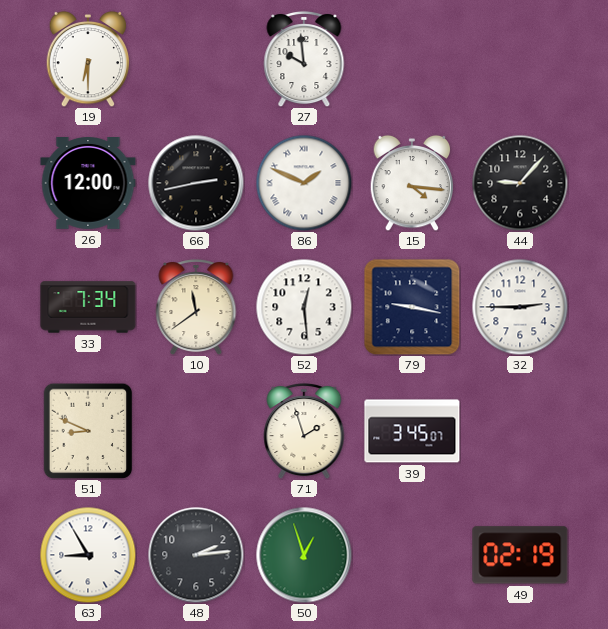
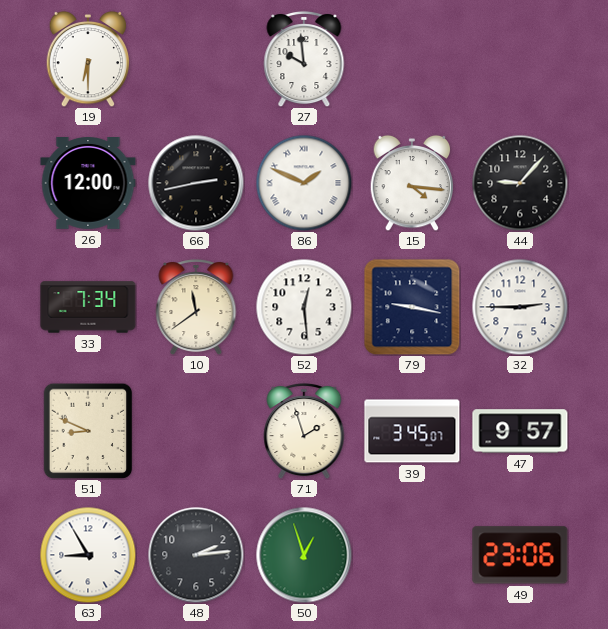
47: none -> 9:57
49: 02:19 -> 23:06
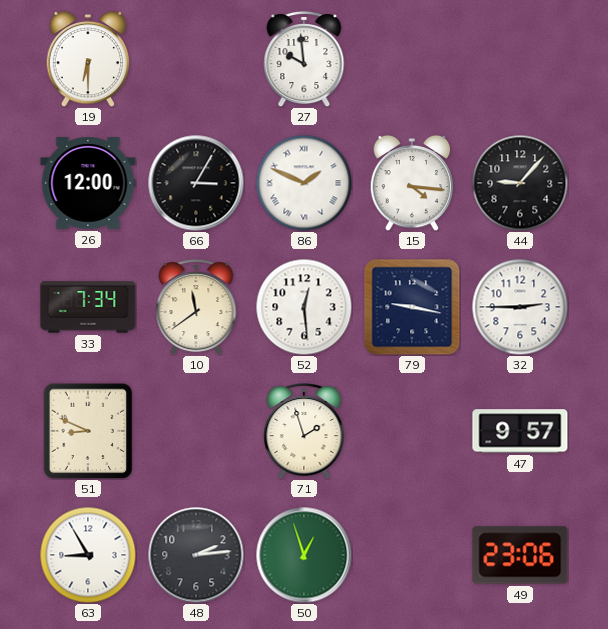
66: 2:43 -> 3:05
39: 3:45 -> none
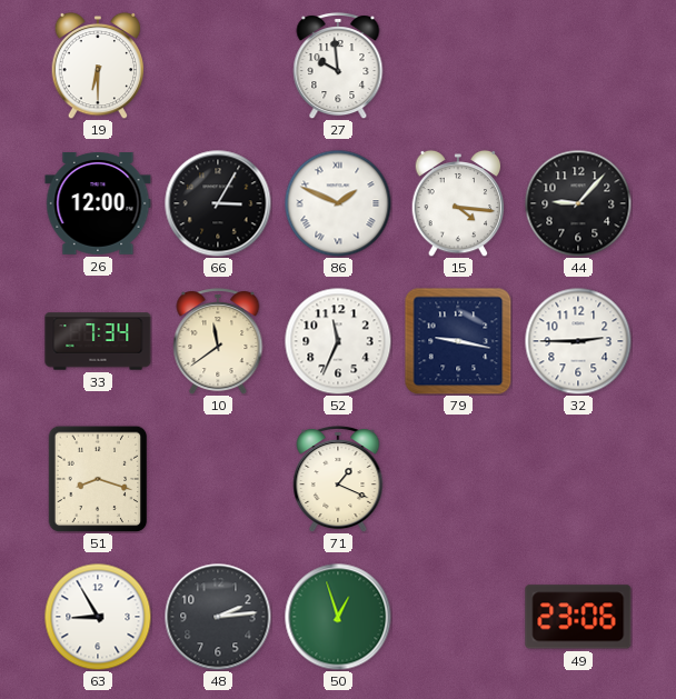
52: 12:29 -> 11:34
51: 8:49 -> 8:18
71: 1:57 -> 1:19
47: 9:57 -> none
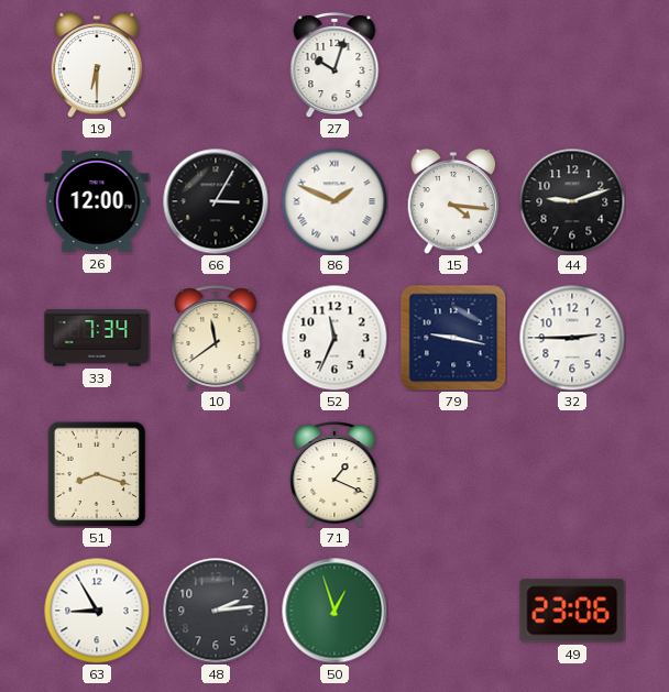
27: 9:59 -> 10:03
44: 9:07 -> 9:12
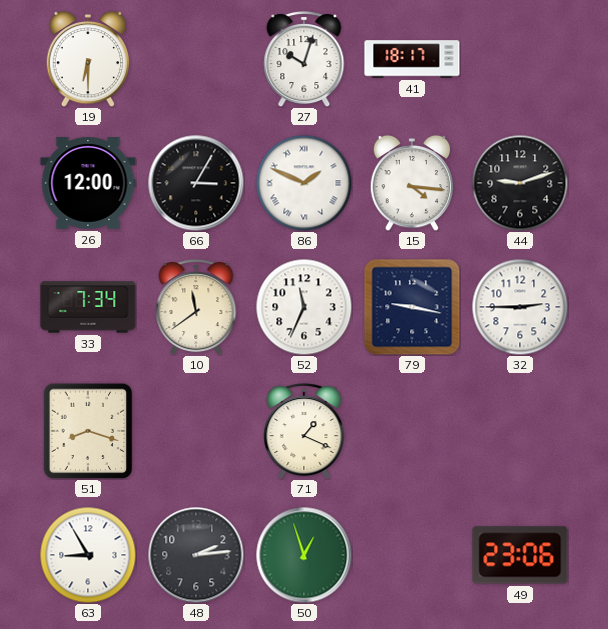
41: none -> 18:17
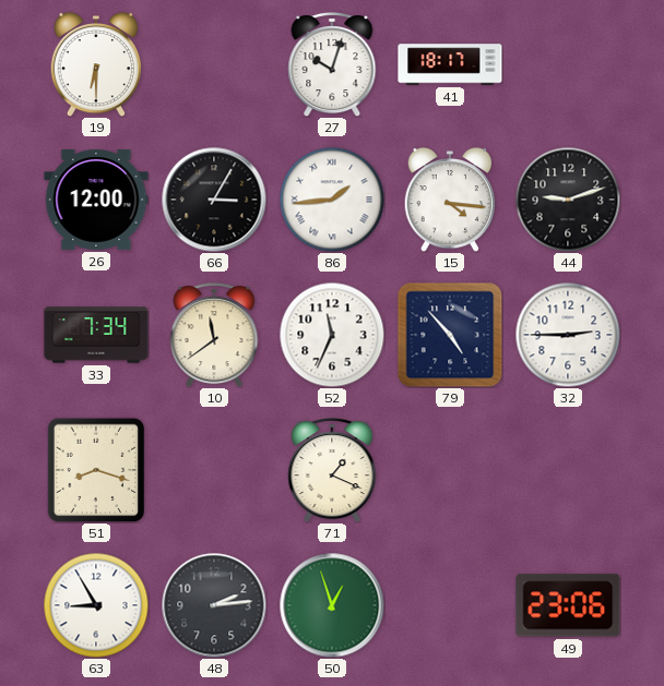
86: 1:49 -> 1:44
79: 9:17 -> 4:53
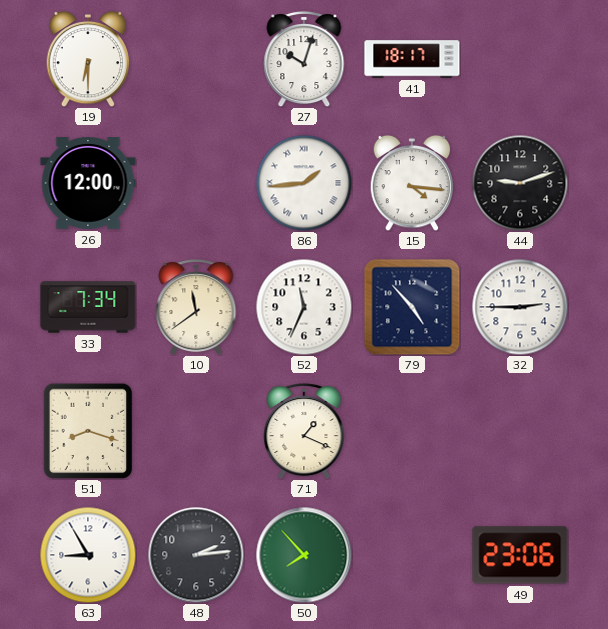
66: 3:05 -> none
50: 12:57 -> 7:53
